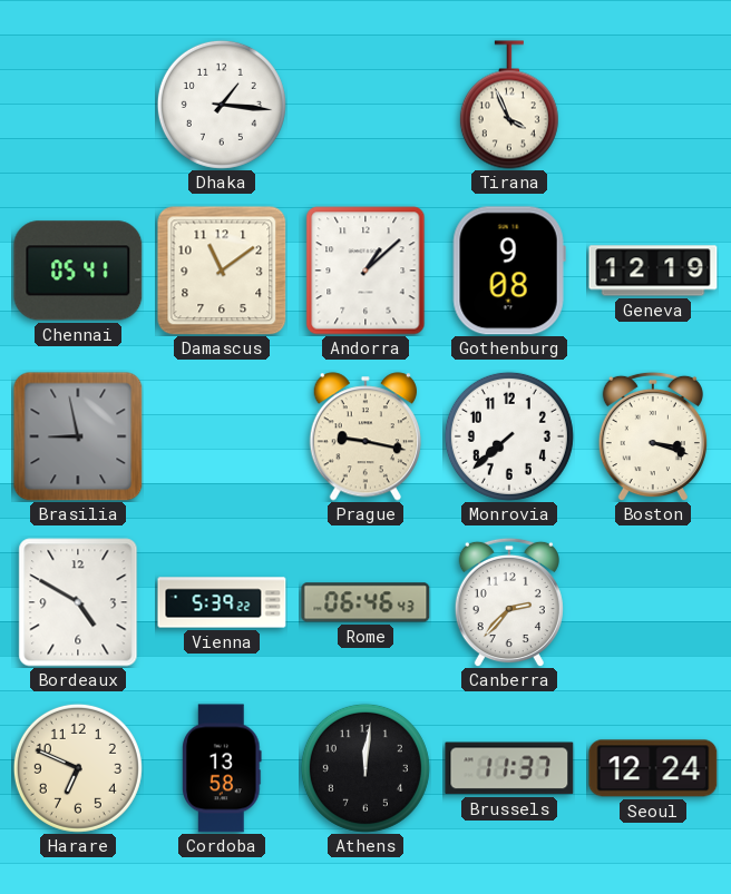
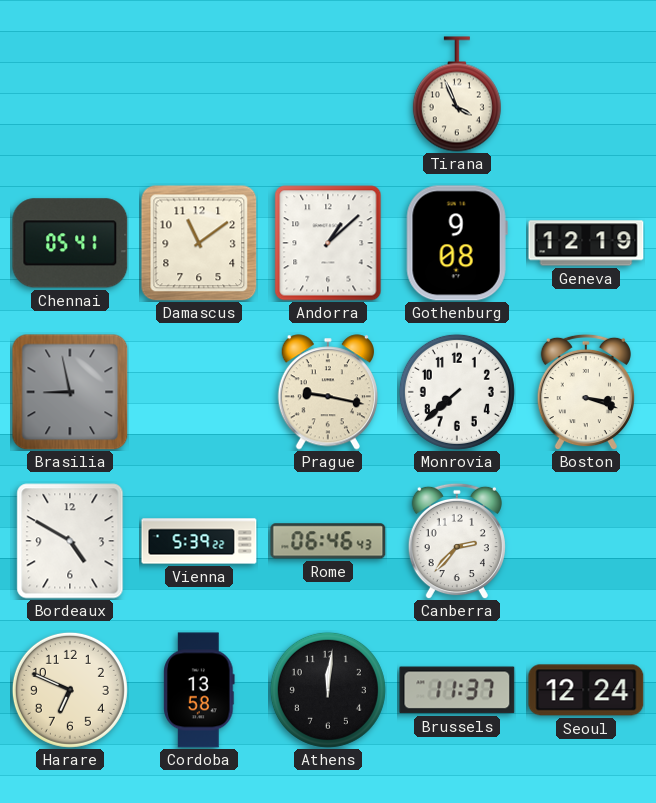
Dhaka: 1:16 -> none
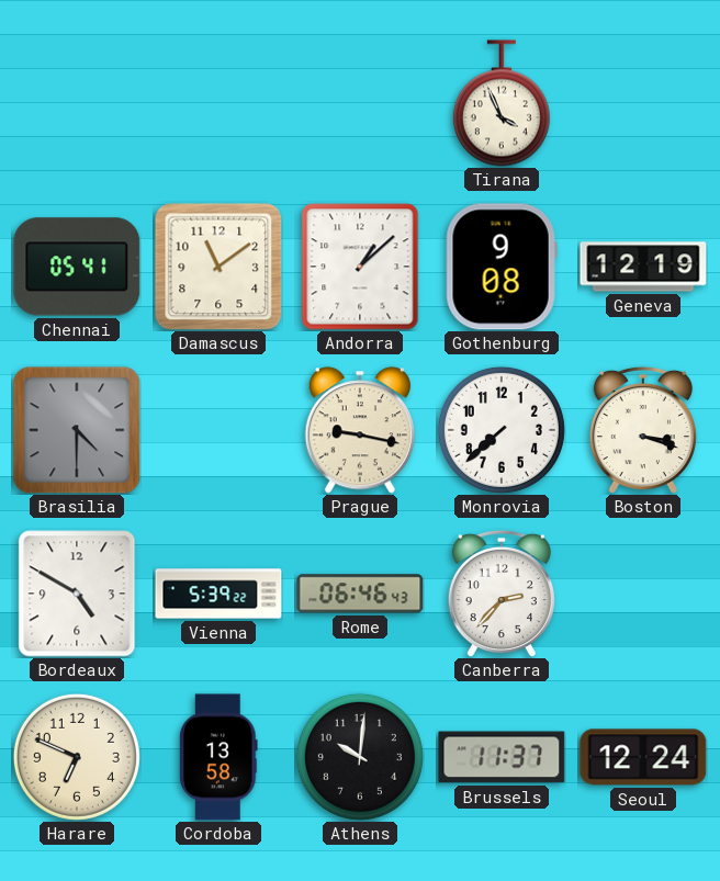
Brasilia: 8:58 -> 4:30
Athens: 12:01 -> 10:01
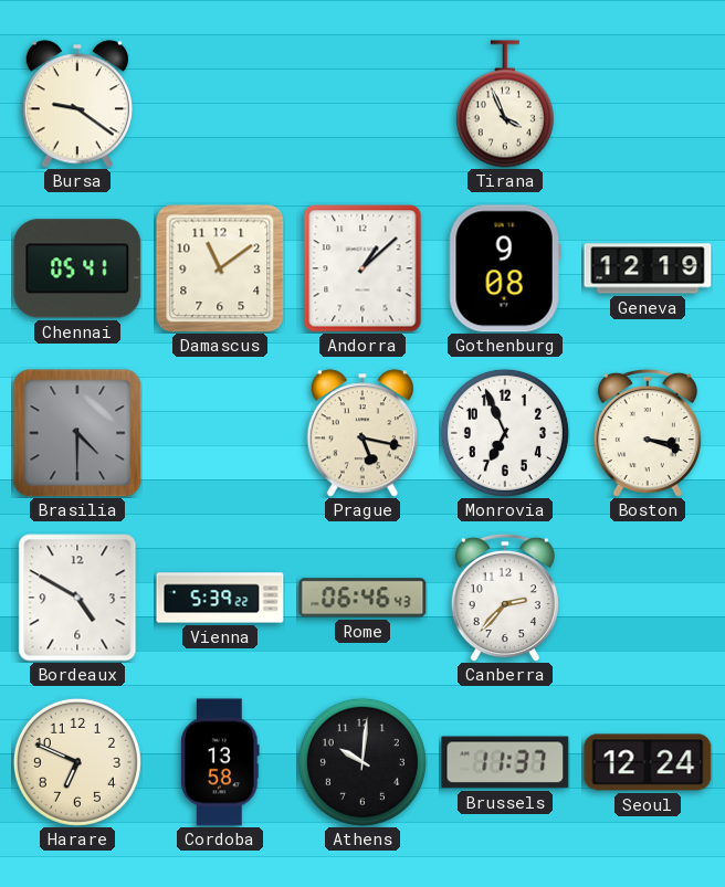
Bursa: none -> 9:21
Prague: 9:17 -> 5:17
Monrovia: 7:38 -> 6:56
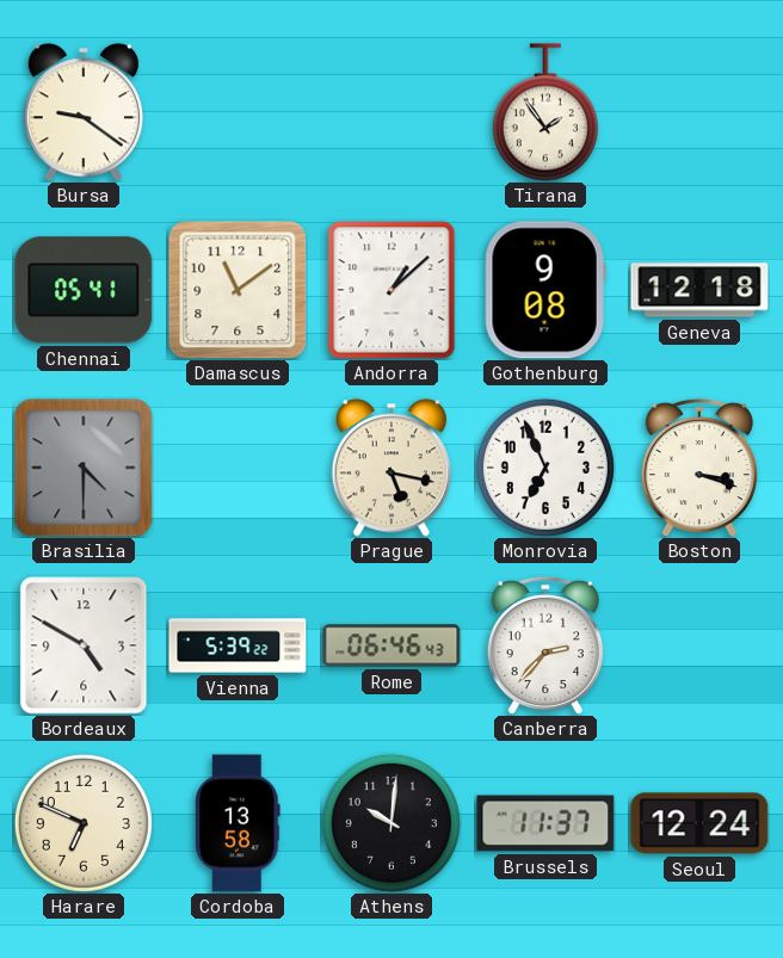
Tirana: 3:56 -> 1:54
Geneva: 12:19 -> 12:18
